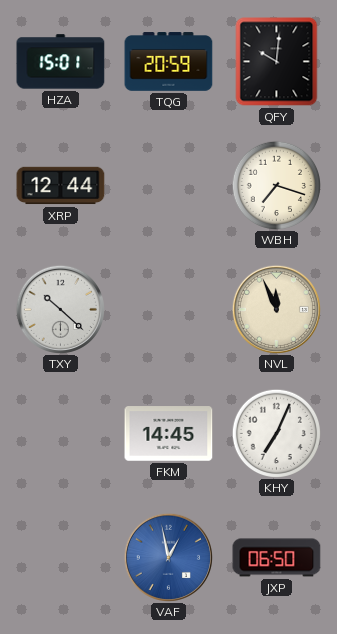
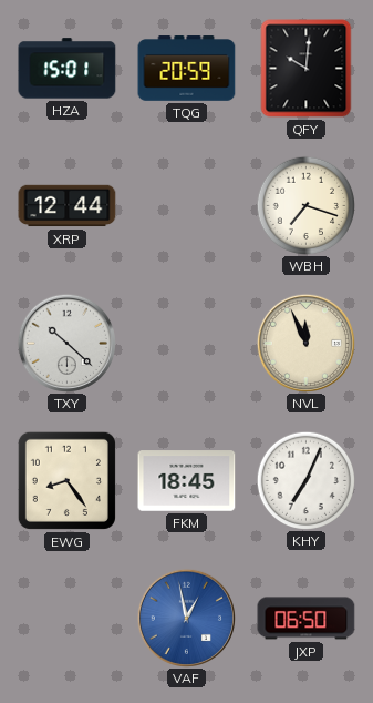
EWG: none -> 8:24
FKM: 14:45 -> 18:45
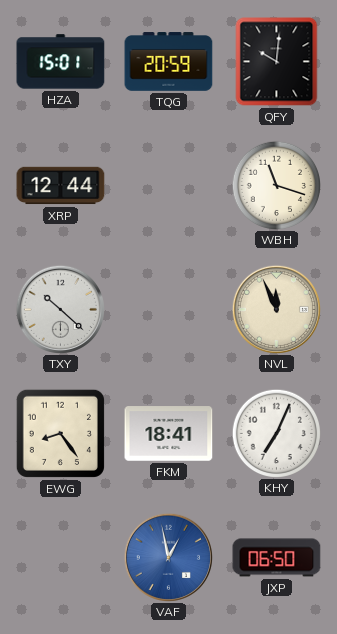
WBH: 7:18 -> 11:18
FKM: 18:45 -> 18:41
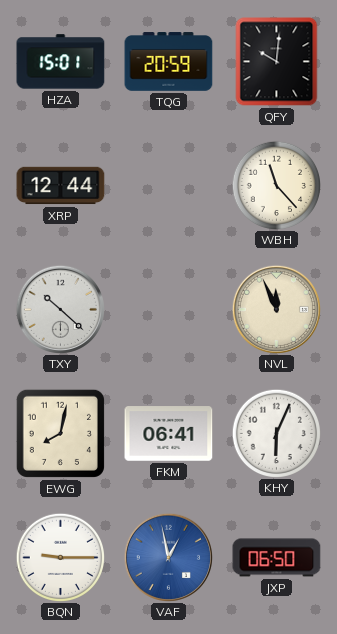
WBH: 11:18 -> 11:23
EWG: 8:24 -> 8:02
FKM: 18:41 -> 06:41
KHY: 7:04 -> 6:04
BQN: none -> 9:15
